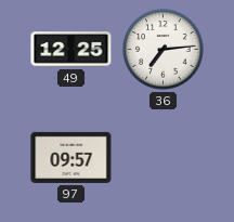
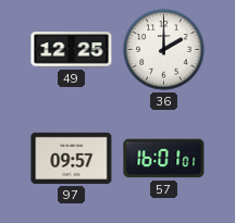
36: 7:14 -> 2:00
57: none -> 16:01
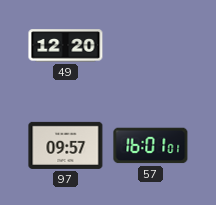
49: 12:25 -> 12:20
36: 2:00 -> none
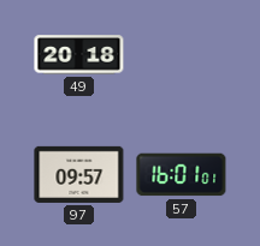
49: 12:20 -> 20:18
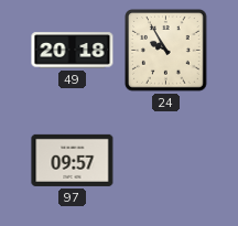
24: none -> 9:55
57: 16:01 -> none
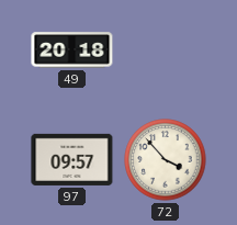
24: 9:55 -> none
72: none -> 3:53
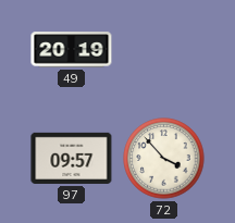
49: 20:18 -> 20:19
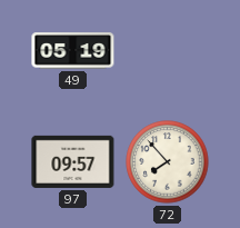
49: 20:19 -> 05:19
72: 3:53 -> 7:53
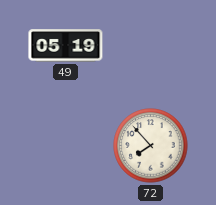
97: 09:57 -> none
